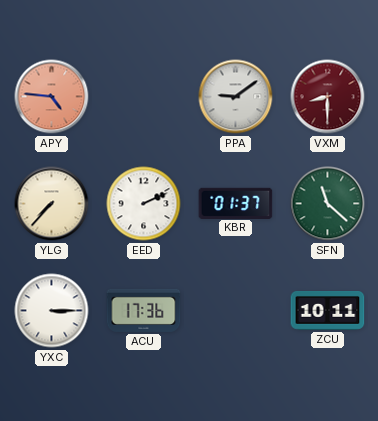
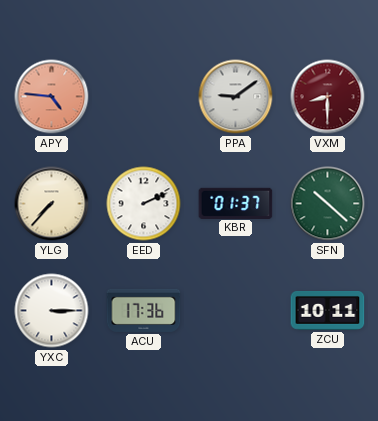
SFN: 11:22 -> 10:22
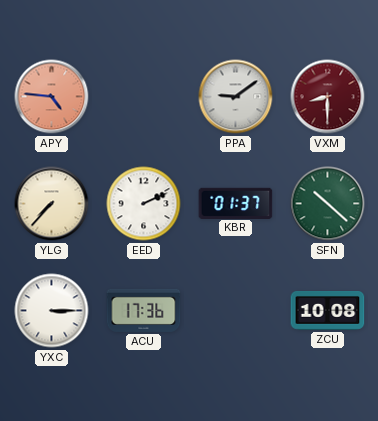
ZCU: 10:11 -> 10:08
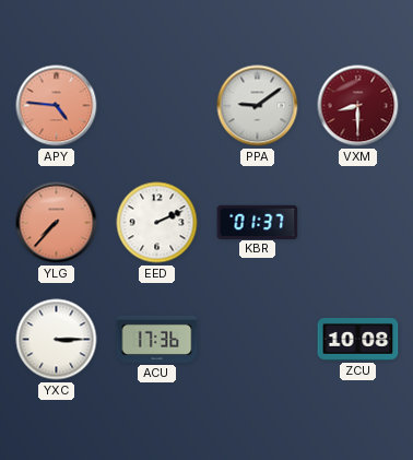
YLG dial: cream -> salmon
SFN: 10:22 -> none
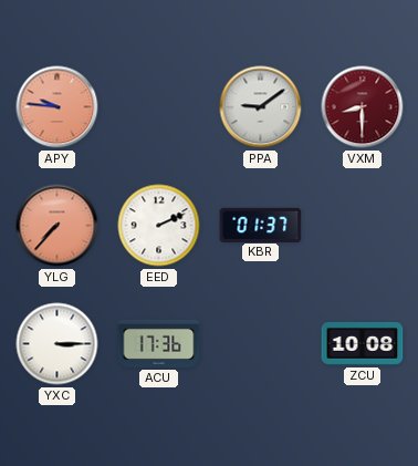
APY: 4:46 -> 9:46
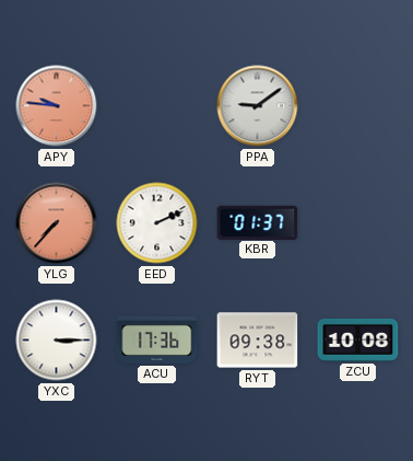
VXM: 8:30 -> none
RYT: none -> 09:38
